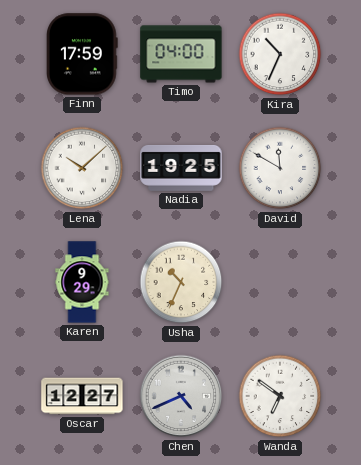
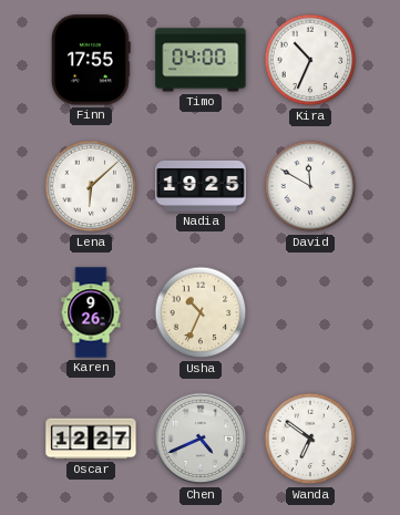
Finn: 17:59 -> 17:55
Lena: 10:08 -> 6:08
Karen: 9:29 -> 9:26
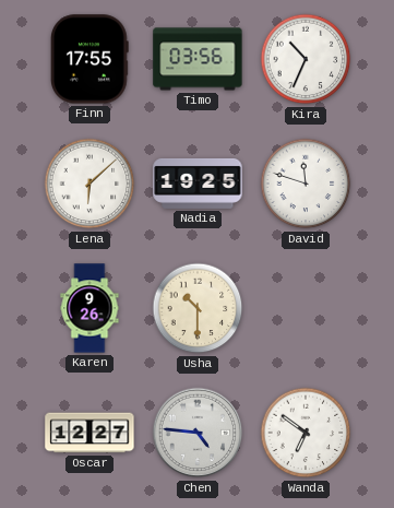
Timo: 04:00 -> 03:56
David: 11:50 -> 11:48
Usha: 10:34 -> 10:30
Chen: 4:41 -> 4:46
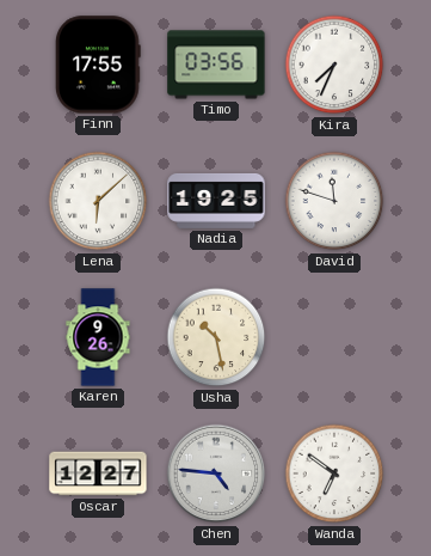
Kira: 10:34 -> 7:34
Usha: 10:30 -> 10:28
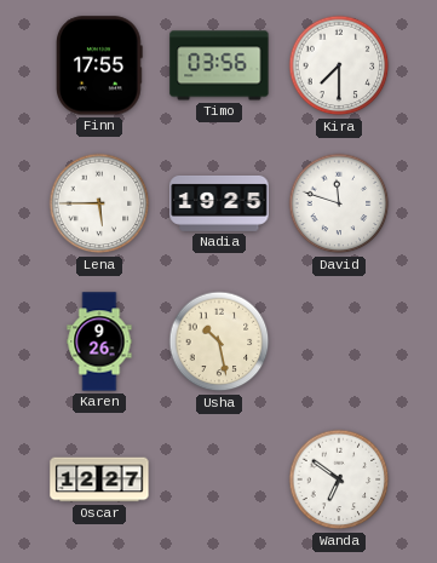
Kira: 7:34 -> 7:30
Lena: 6:08 -> 5:45
Chen: 4:46 -> none
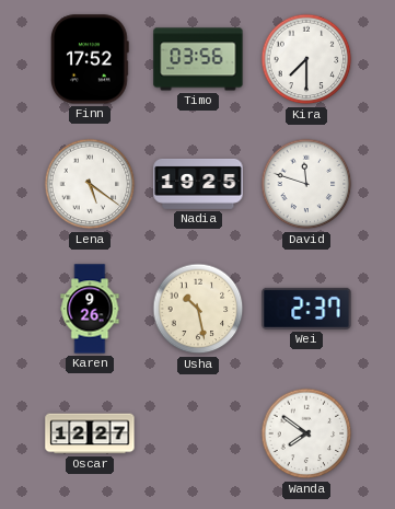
Finn: 17:55 -> 17:52
Lena: 5:45 -> 5:21
Wei: none -> 2:37
Wanda: 6:51 -> 7:51
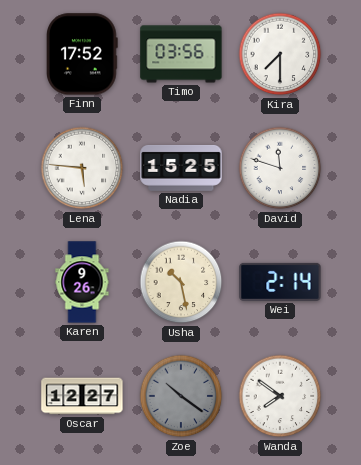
Lena: 5:21 -> 5:46
Nadia: 19:25 -> 15:25
Wei: 2:37 -> 2:14
Zoe: none -> 10:21
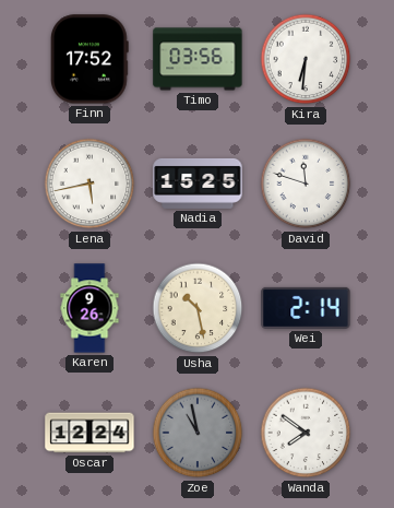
Kira: 7:30 -> 6:31
Lena: 5:46 -> 5:43
Oscar: 12:27 -> 12:24
Zoe: 10:21 -> 10:58
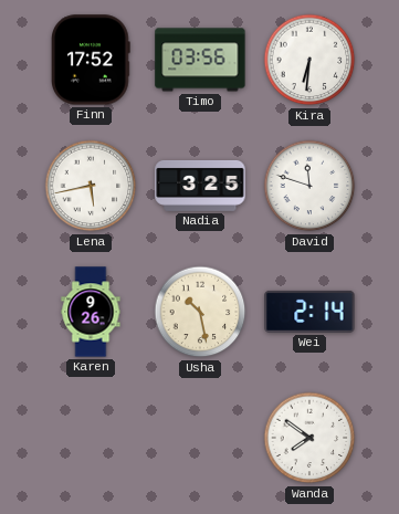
Nadia: 15:25 -> 3:25
Oscar: 12:24 -> none
Zoe: 10:58 -> none
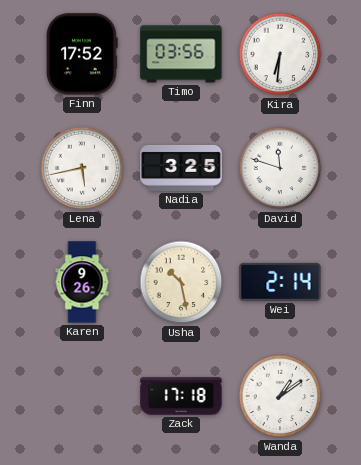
Zack: none -> 17:18
Wanda: 7:51 -> 1:09
